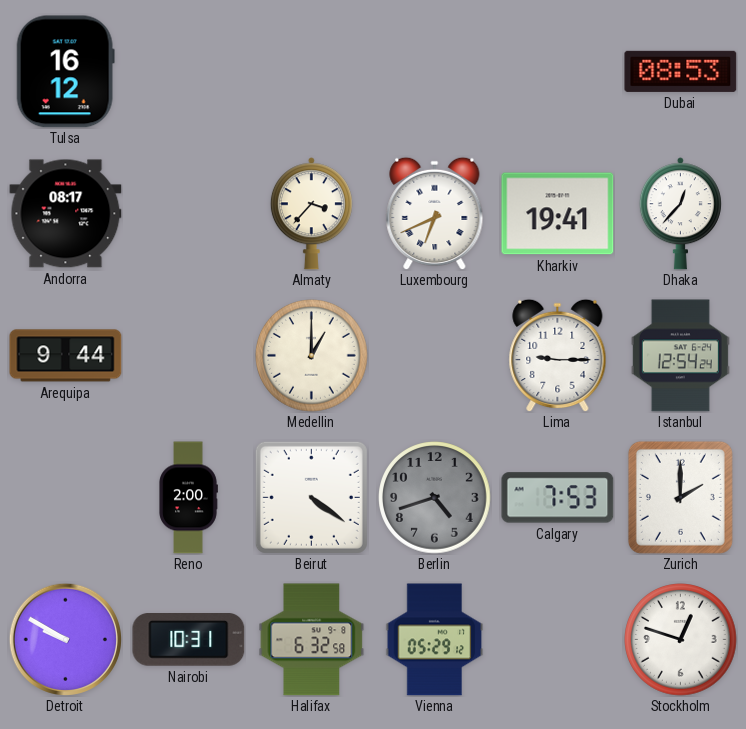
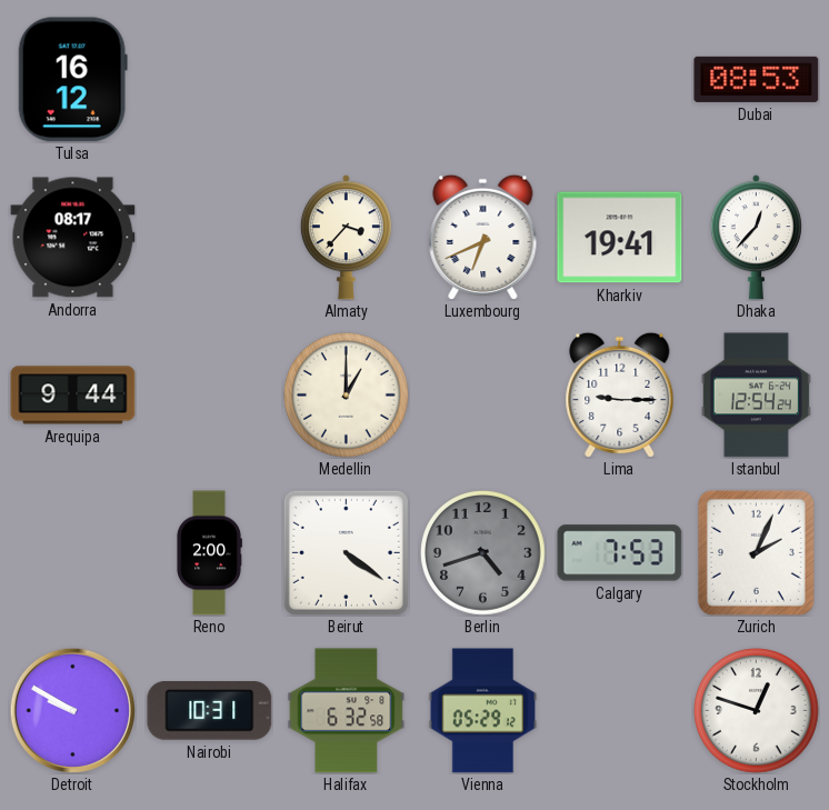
Zurich: 2:00 -> 2:04
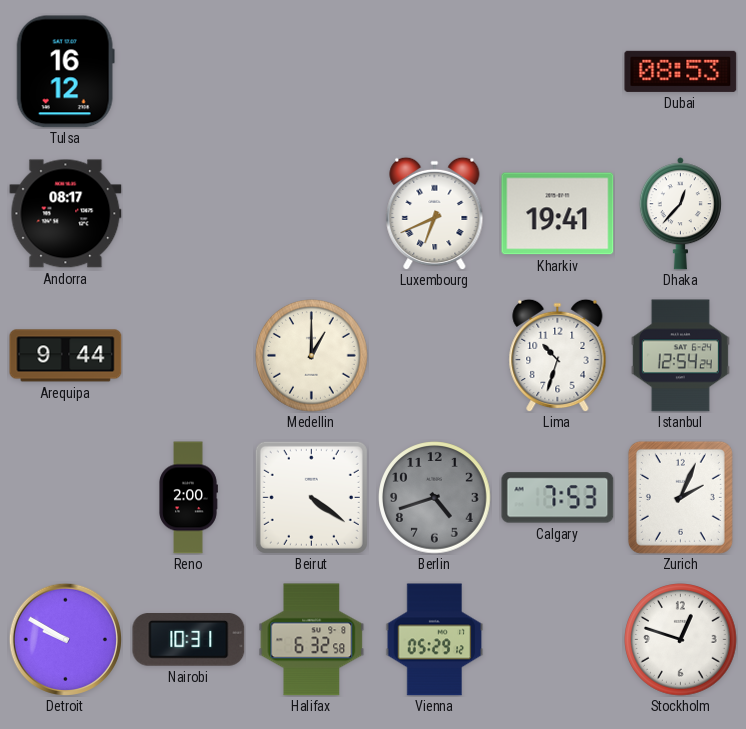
Almaty: 3:37 -> none
Lima: 9:15 -> 10:33
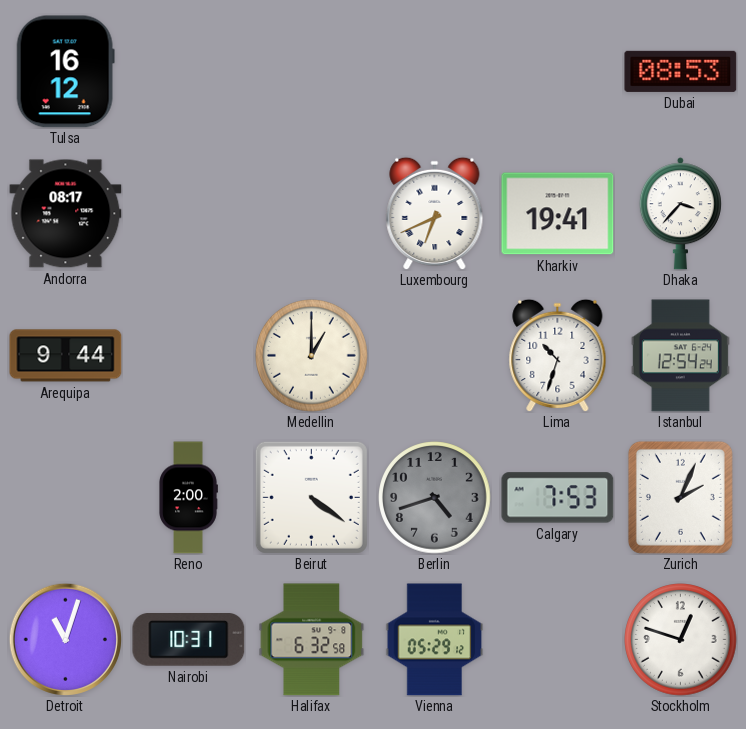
Dhaka: 12:37 -> 3:37
Detroit: 9:50 -> 11:03
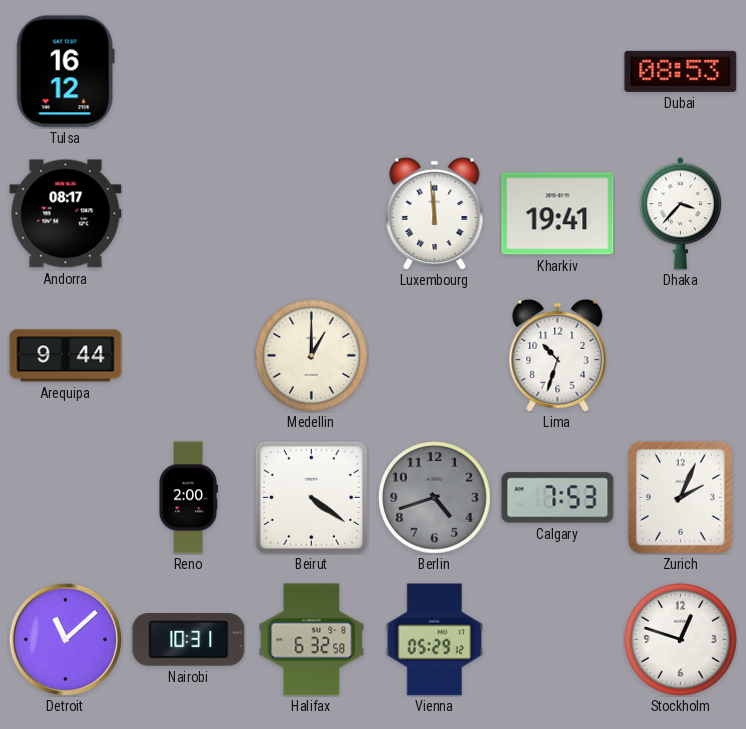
Luxembourg: 6:41 -> 11:59
Istanbul: 12:54 -> none
Detroit: 11:03 -> 11:08
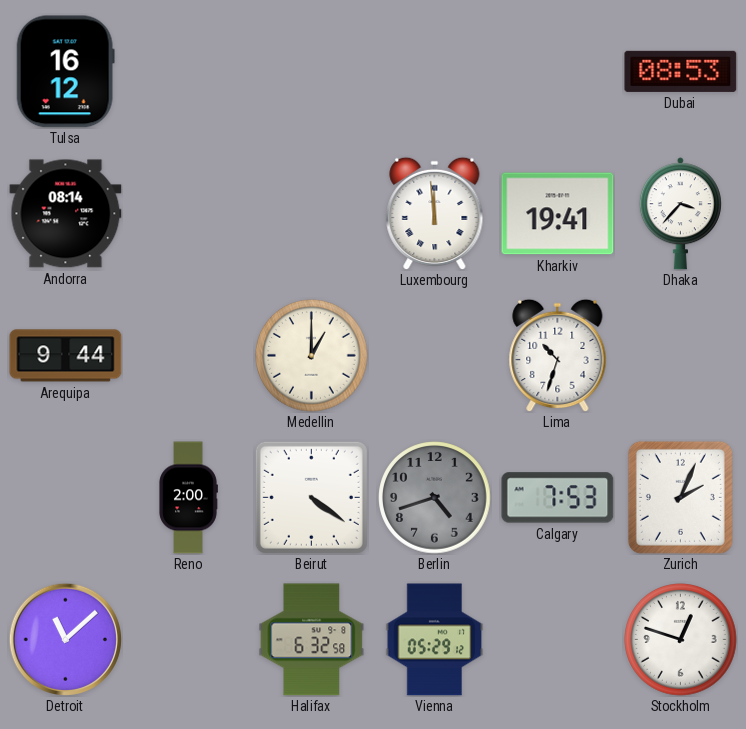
Andorra: 08:17 -> 08:14
Nairobi: 10:31 -> none
